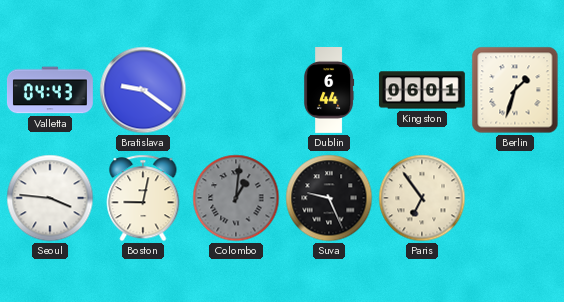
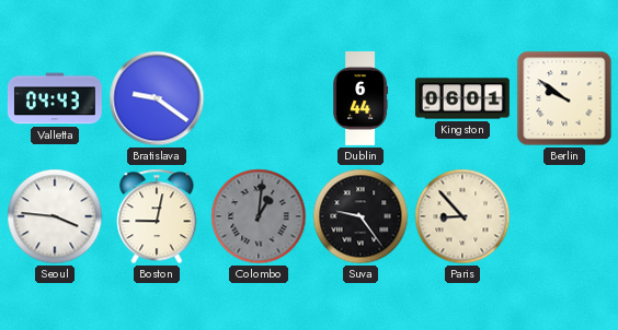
Berlin: 1:33 -> 9:51
Suva: 9:26 -> 9:24
Paris: 6:54 -> 8:53
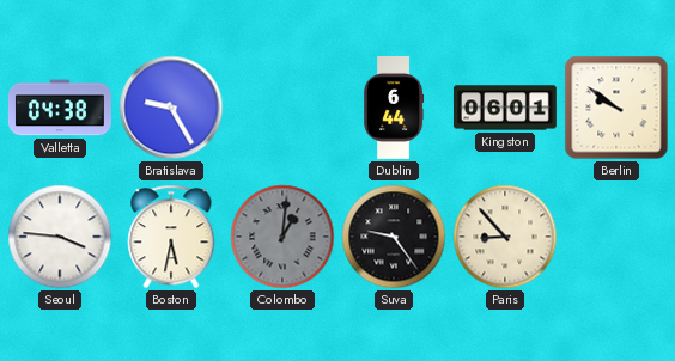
Valletta: 04:43 -> 04:38
Bratislava: 9:21 -> 9:25
Boston: 9:02 -> 5:32
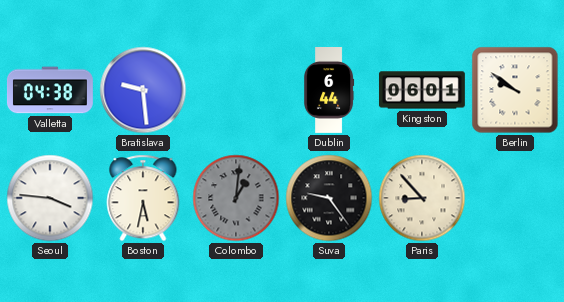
Bratislava: 9:25 -> 9:29
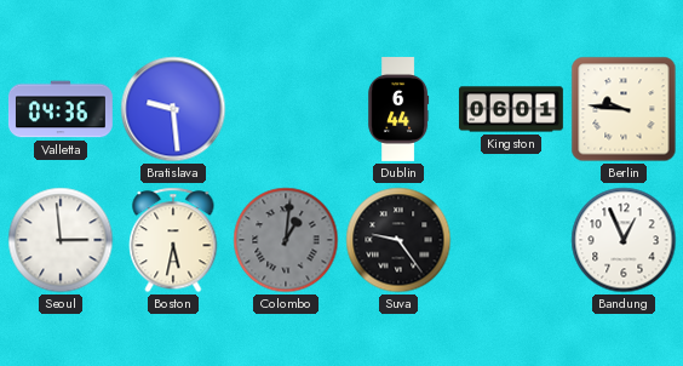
Valletta: 04:38 -> 04:36
Berlin: 9:51 -> 9:46
Seoul: 3:46 -> 2:59
Paris: 8:53 -> none
Bandung: none -> 12:56
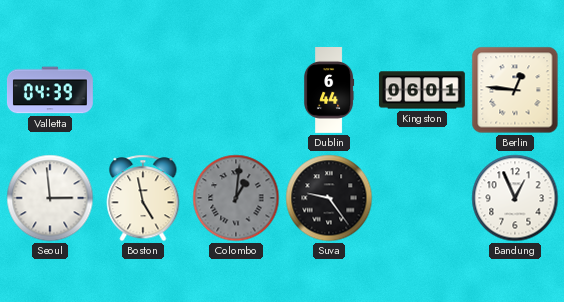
Valletta: 04:36 -> 04:39
Bratislava: 9:29 -> none
Berlin: 9:46 -> 12:46
Boston: 5:32 -> 4:58
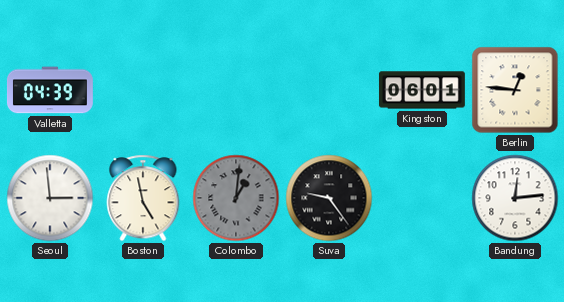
Dublin: 6:44 -> none
Bandung: 12:56 -> 12:14
